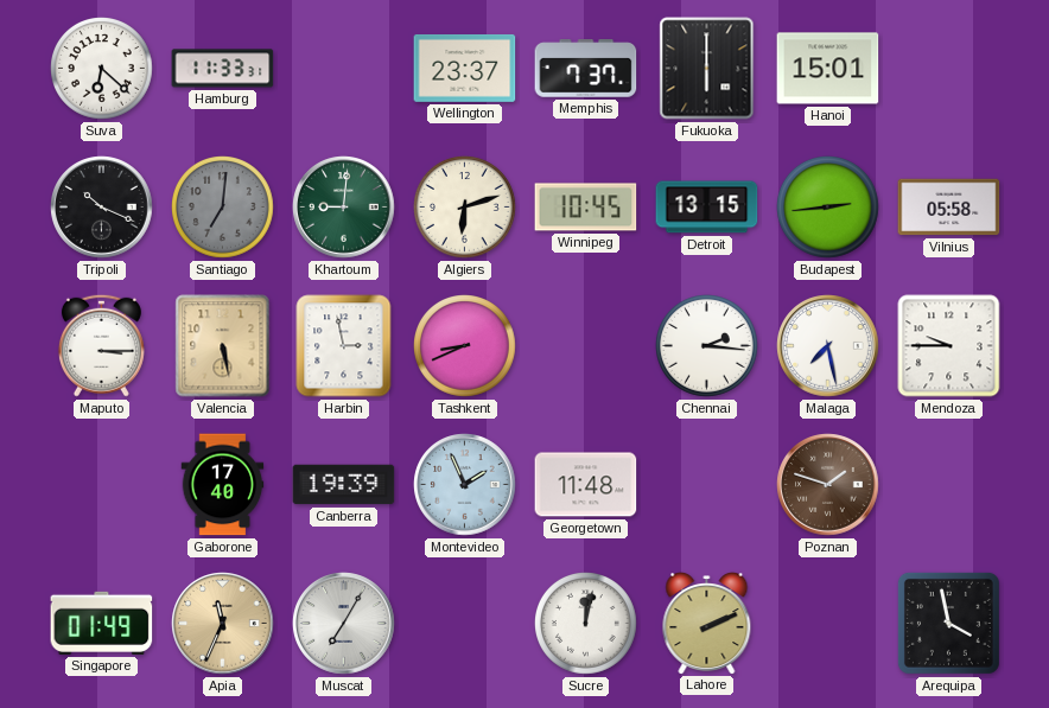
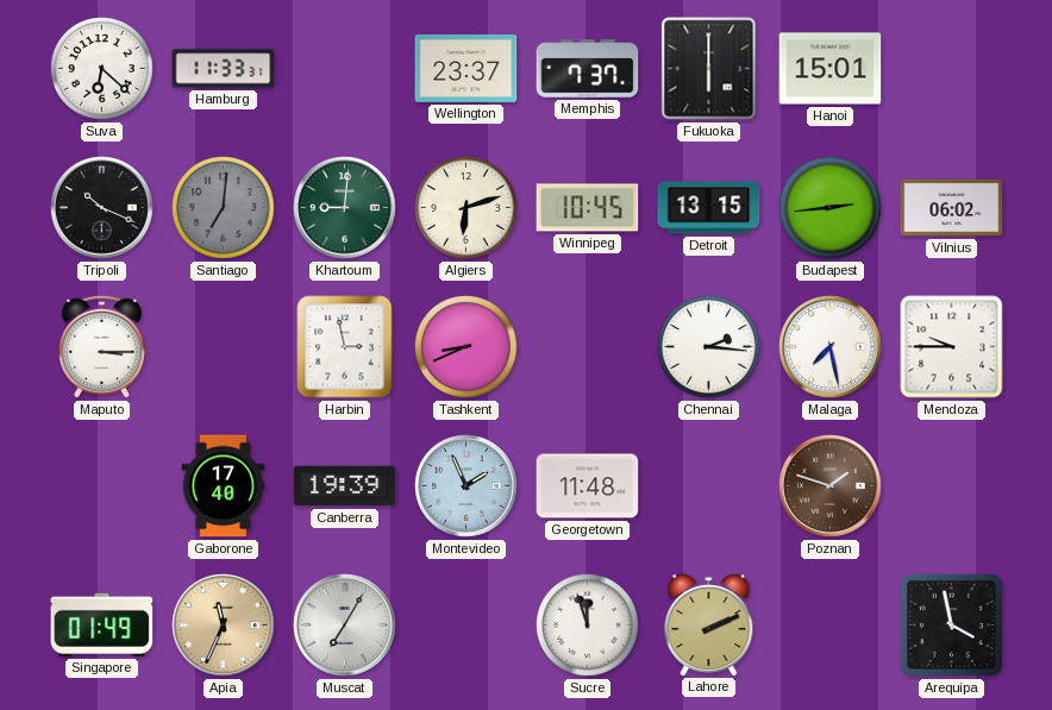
Vilnius: 05:58 -> 06:02
Valencia: 5:28 -> none
Sucre: 12:02 -> 11:57
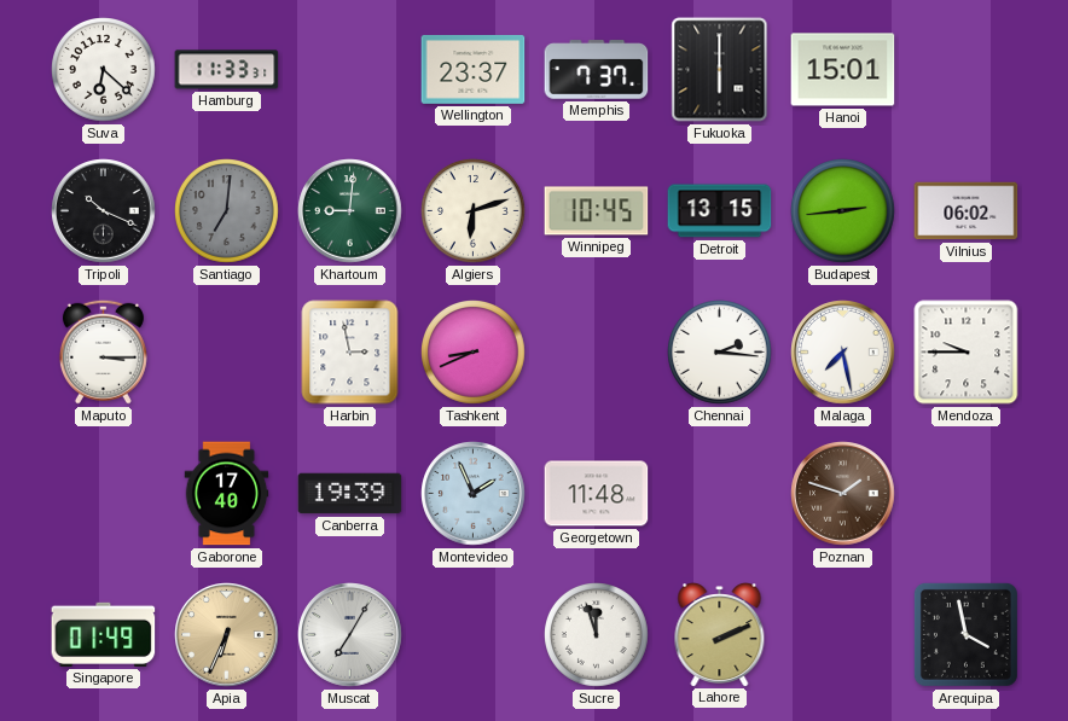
Apia: 11:34 -> 6:34
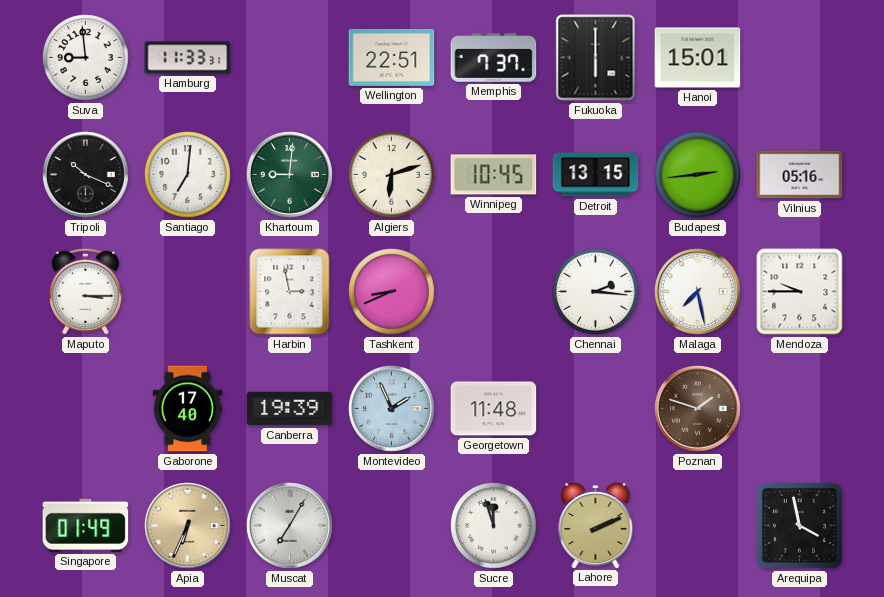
Suva: 6:22 -> 8:59
Wellington: 23:37 -> 22:51
Santiago dial: grey -> white
Vilnius: 06:02 -> 05:16
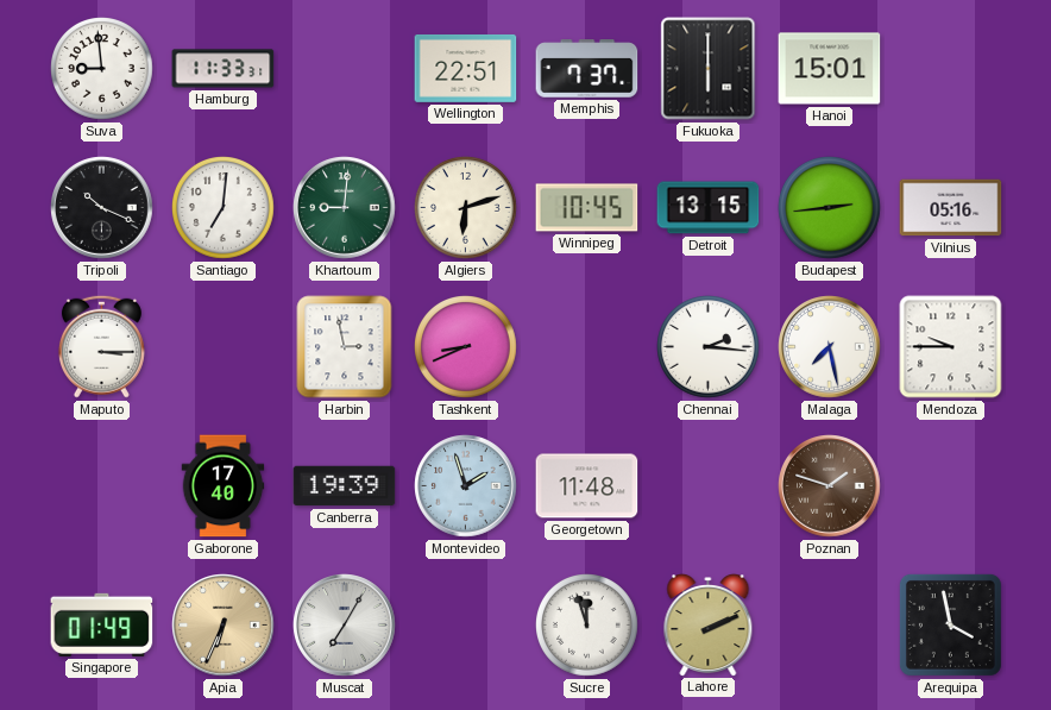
Montevideo: 1:56 -> 1:57
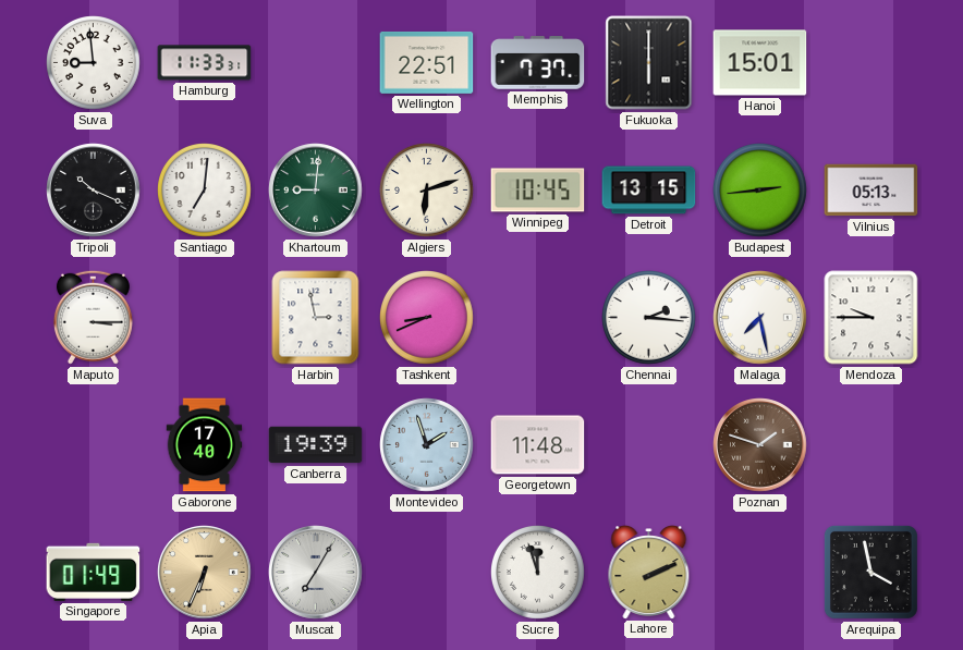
Vilnius: 05:16 -> 05:13
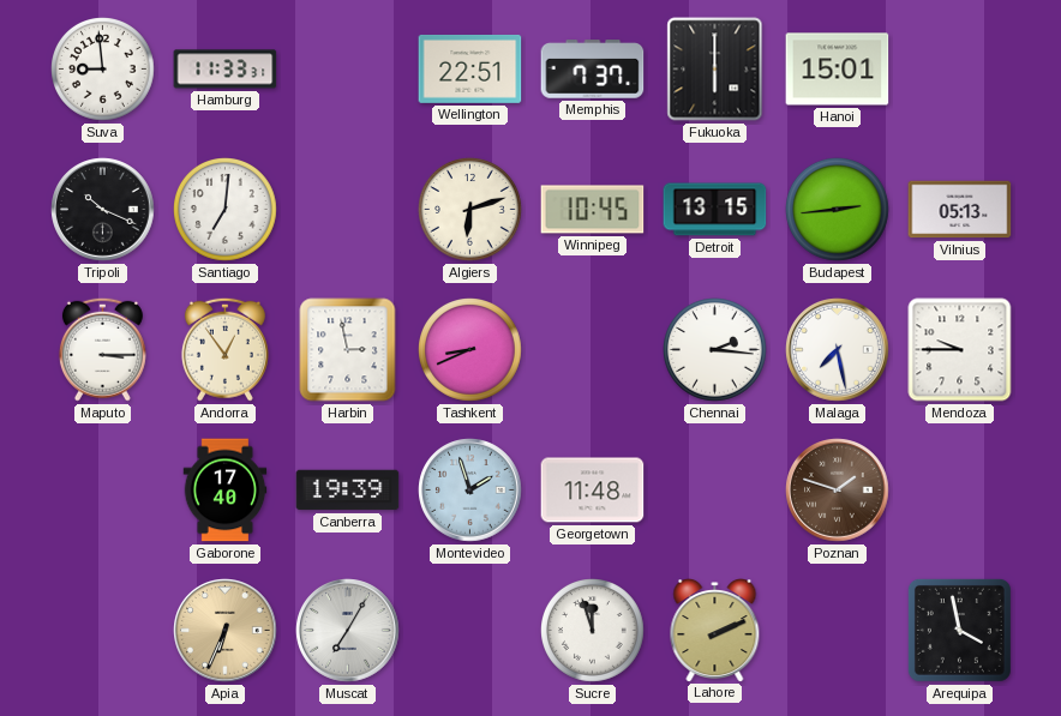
Khartoum: 9:01 -> none
Andorra: none -> 12:54
Singapore: 01:49 -> none
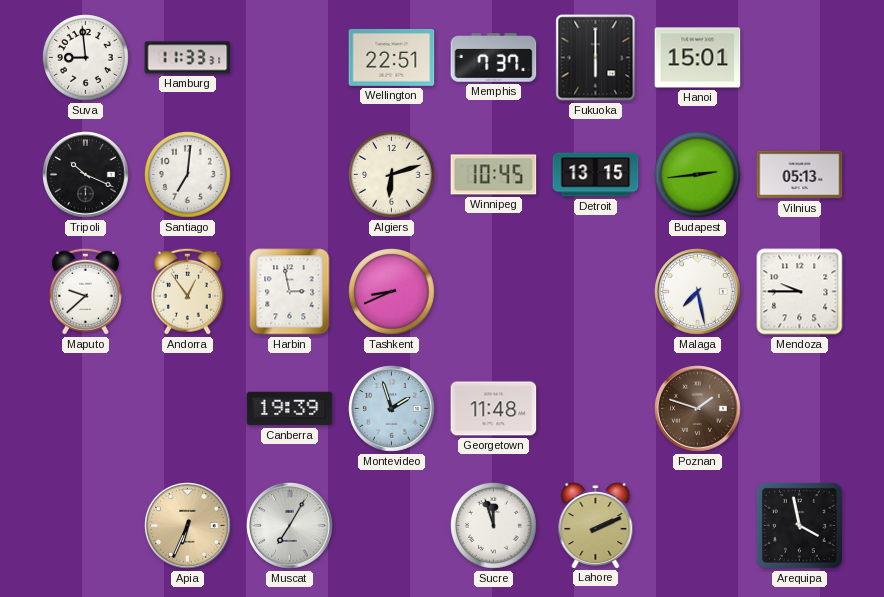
Maputo: 3:15 -> 9:38
Chennai: 2:16 -> none
Gaborone: 17:40 -> none
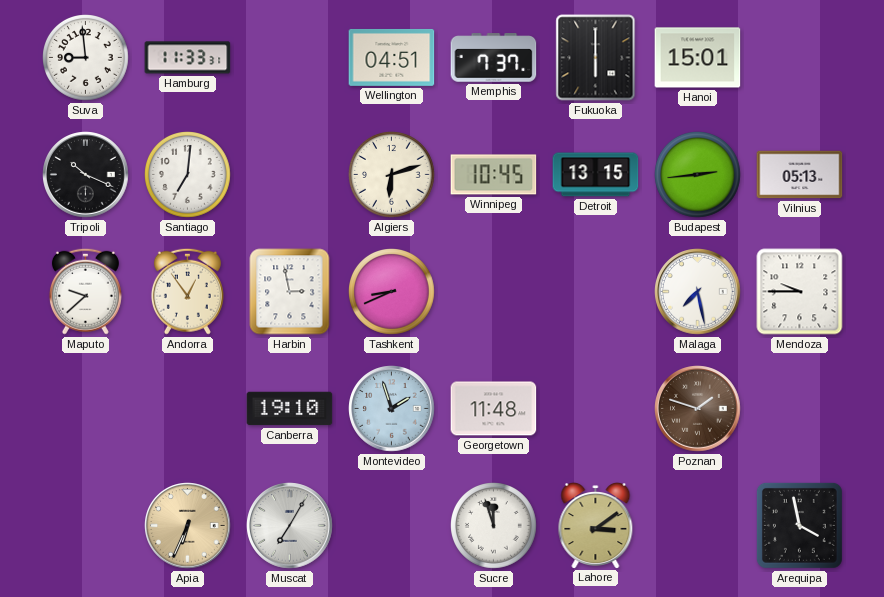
Wellington: 22:51 -> 04:51
Canberra: 19:39 -> 19:10
Lahore: 2:11 -> 3:09
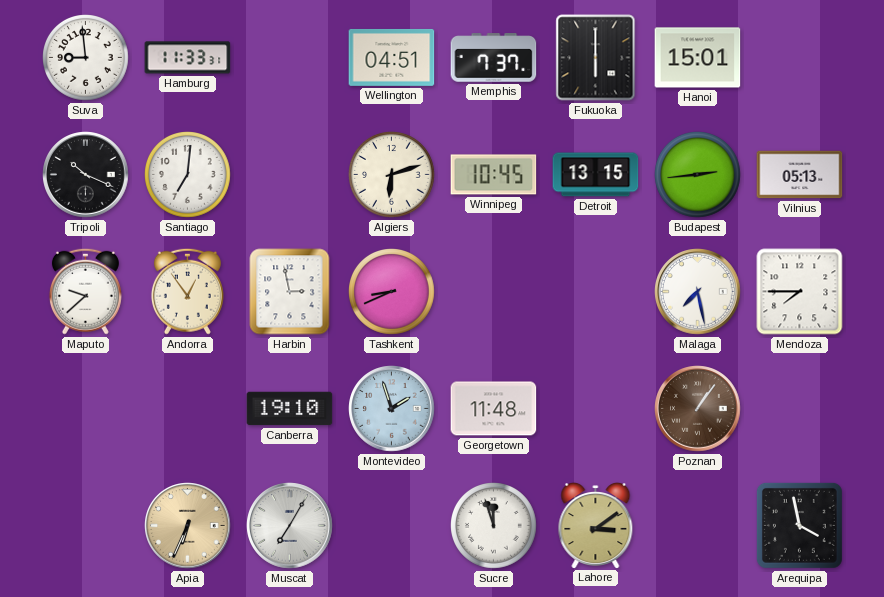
Mendoza: 9:45 -> 7:45
Poznan: 1:48 -> 1:06
